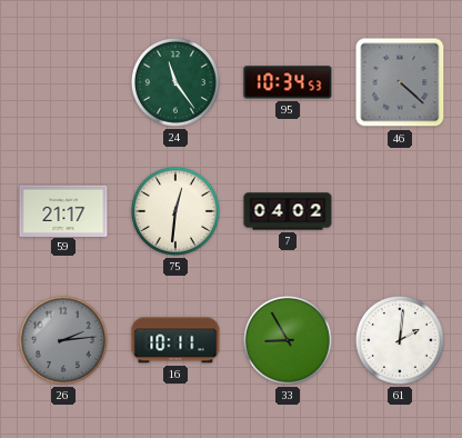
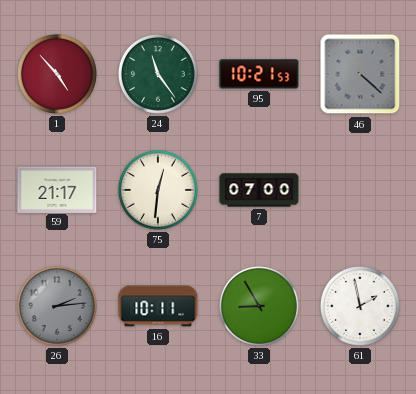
1: none -> 4:53
95: 10:34 -> 10:21
7: 04:02 -> 07:00
61: 2:01 -> 1:58
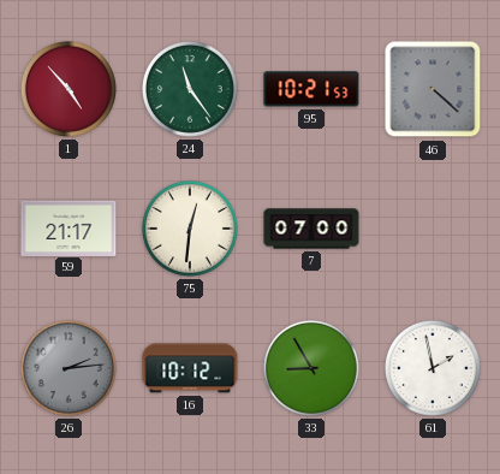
16: 10:11 -> 10:12
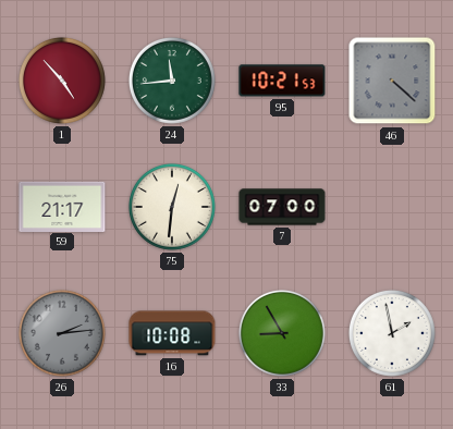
24: 11:24 -> 11:44
16: 10:12 -> 10:08
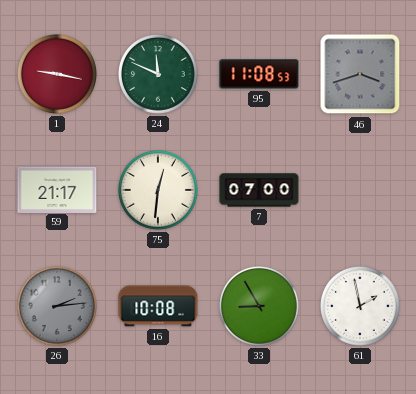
1: 4:53 -> 9:17
24: 11:44 -> 11:49
95: 10:21 -> 11:08
46: 4:22 -> 3:42
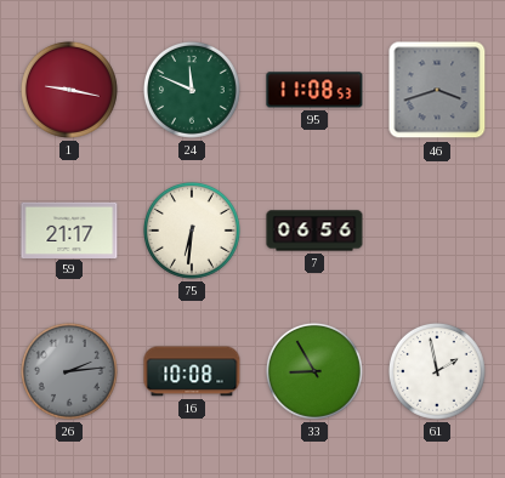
75: 12:31 -> 6:31
7: 07:00 -> 06:56
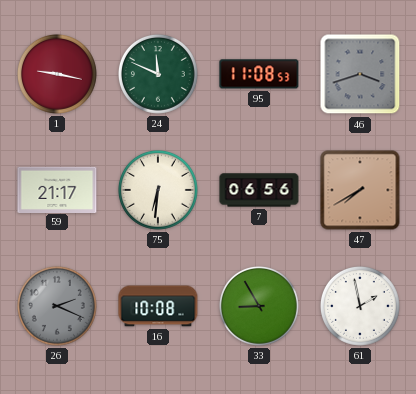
47: none -> 7:40
26: 2:14 -> 2:19
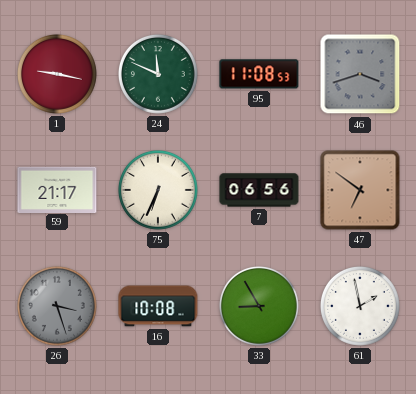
75: 6:31 -> 6:34
47: 7:40 -> 6:51
26: 2:19 -> 3:27
